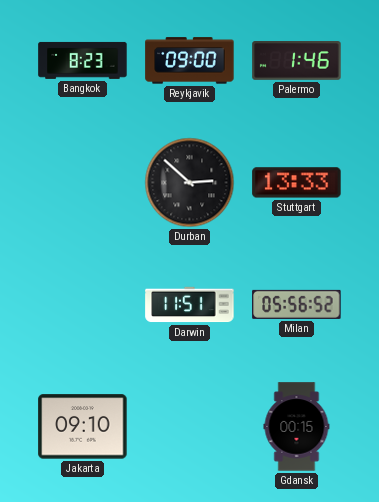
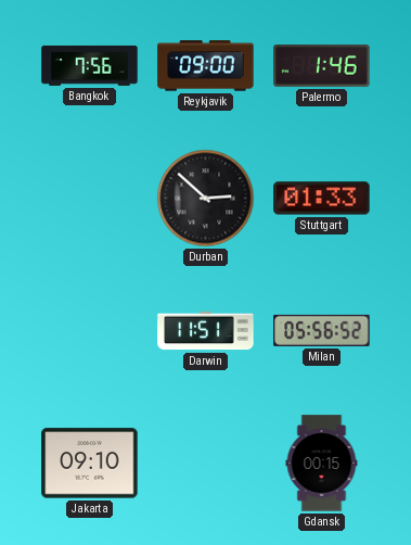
Bangkok: 8:23 -> 7:56
Stuttgart: 13:33 -> 01:33
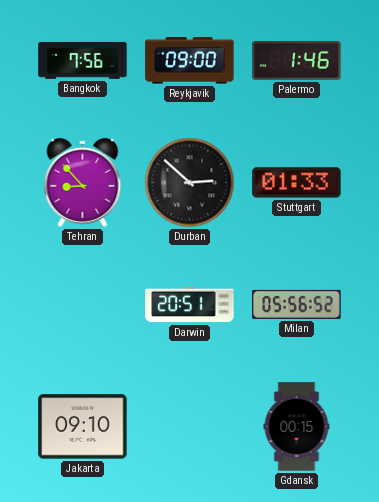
Tehran: none -> 8:53
Darwin: 11:51 -> 20:51
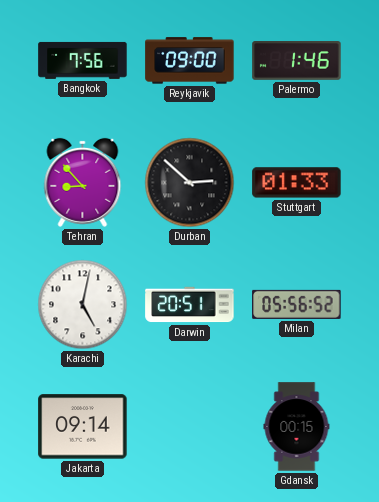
Karachi: none -> 5:02
Jakarta: 09:10 -> 09:14
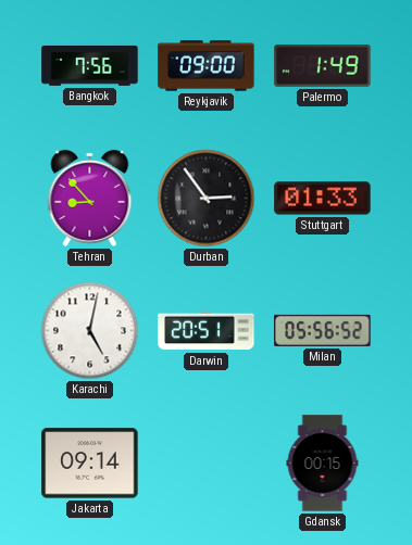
Palermo: 1:46 -> 1:49
Durban: 2:52 -> 2:54
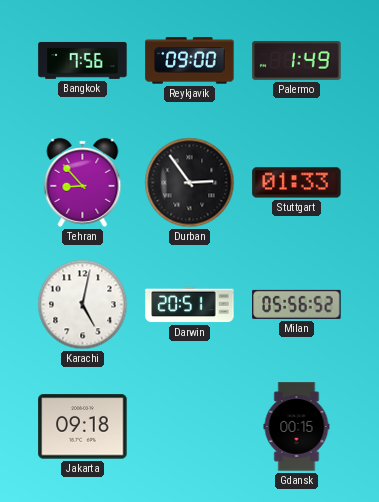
Jakarta: 09:14 -> 09:18
